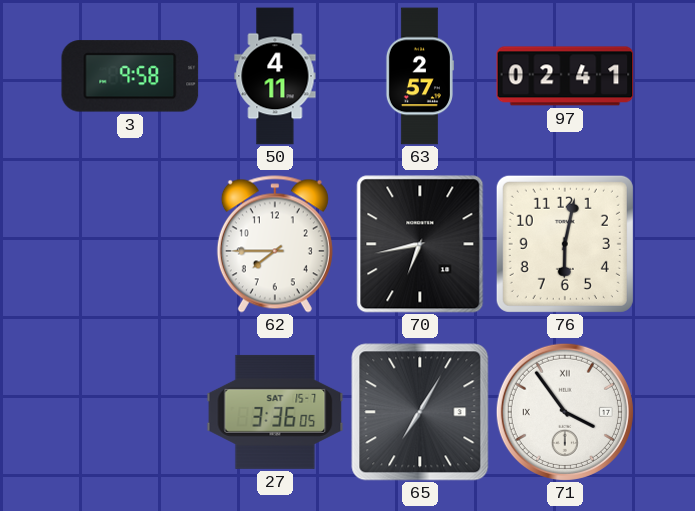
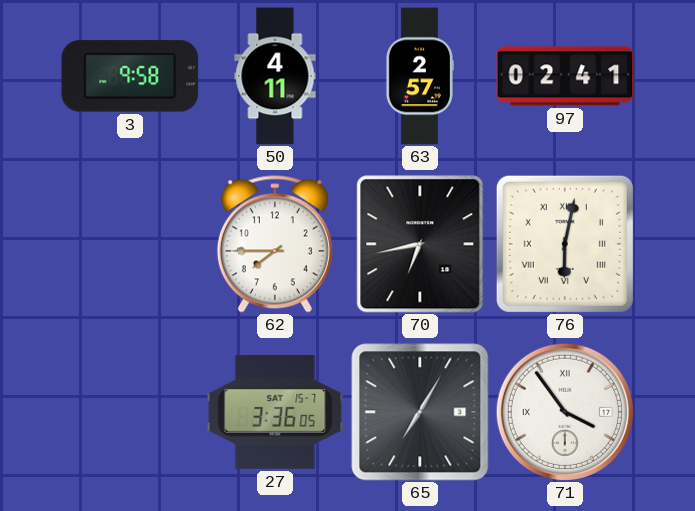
76 numerals: Arabic -> Roman
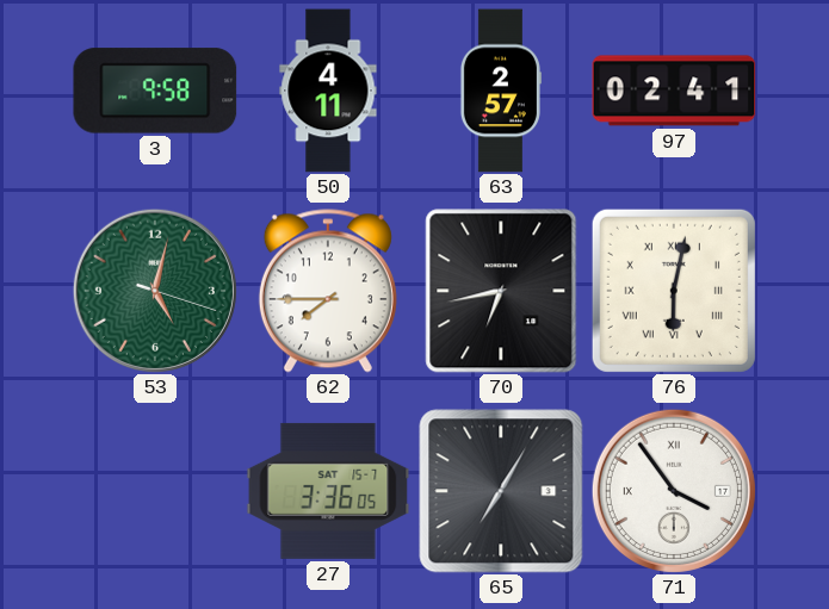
53: none -> 5:02
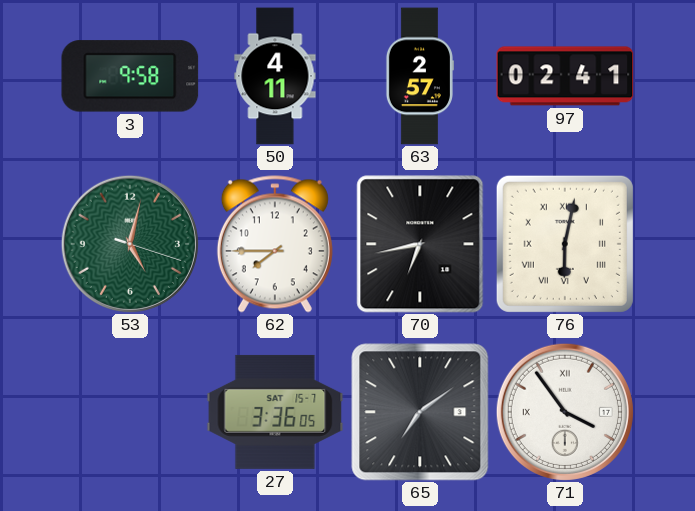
65: 7:05 -> 7:09
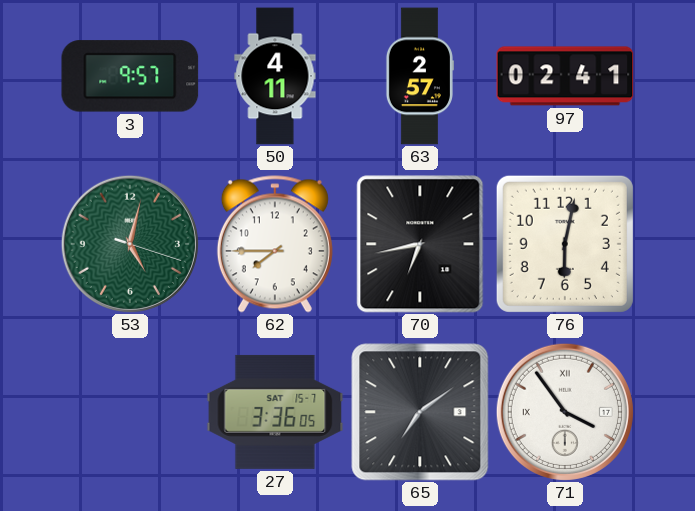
3: 9:58 -> 9:57
76 numerals: Roman -> Arabic
